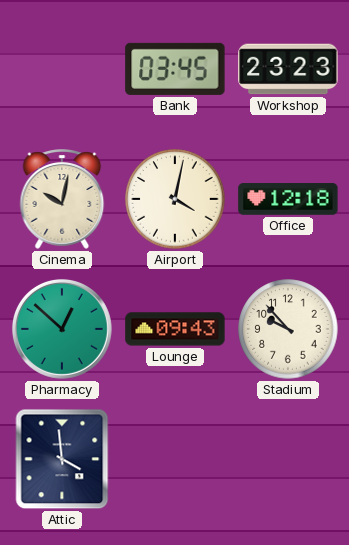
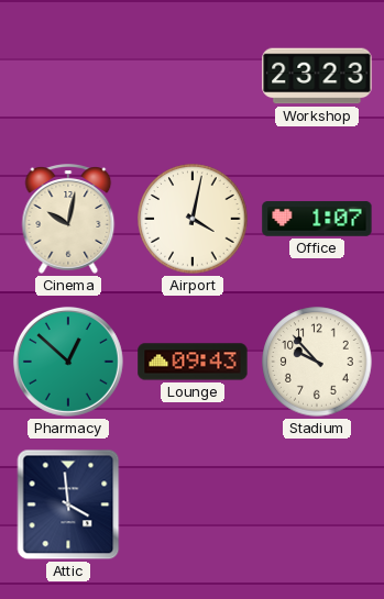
Bank: 03:45 -> none
Office: 12:18 -> 1:07
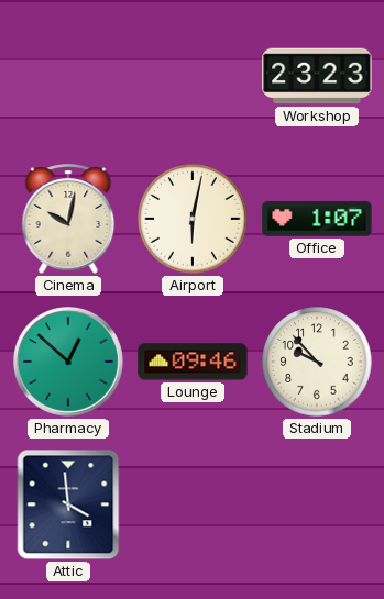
Airport: 4:02 -> 6:02
Lounge: 09:43 -> 09:46
